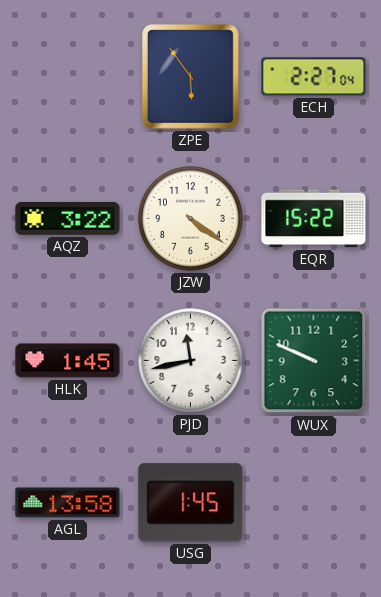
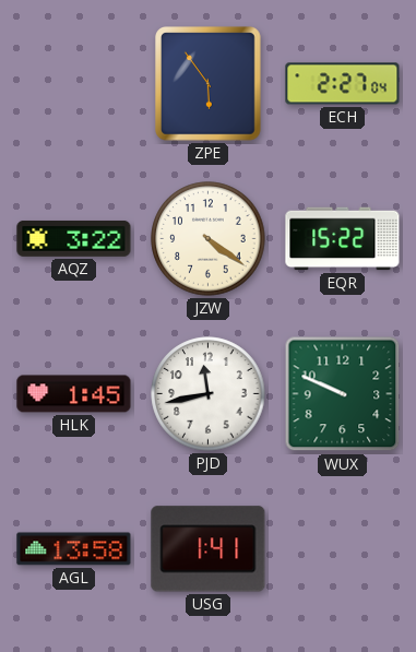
USG: 1:45 -> 1:41
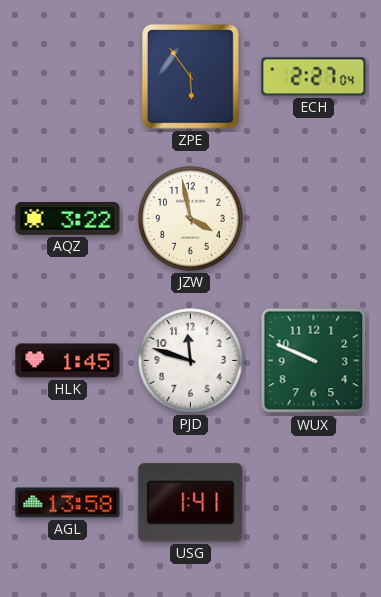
JZW: 4:21 -> 3:58
EQR: 15:22 -> none
PJD: 11:43 -> 11:48
